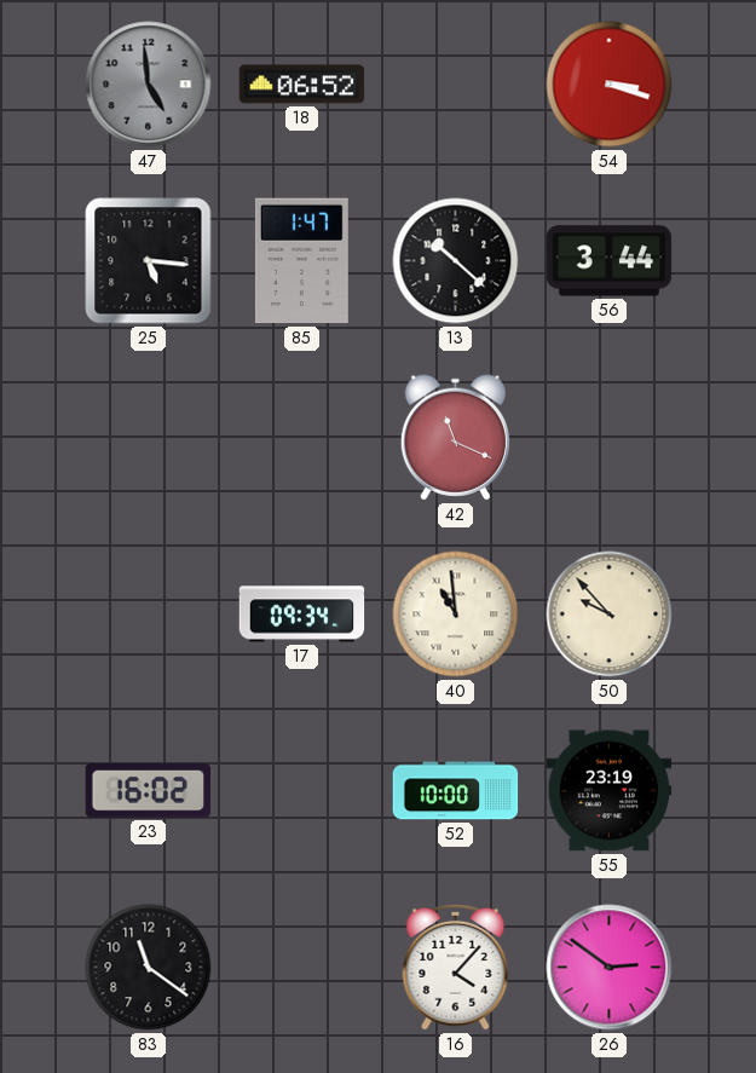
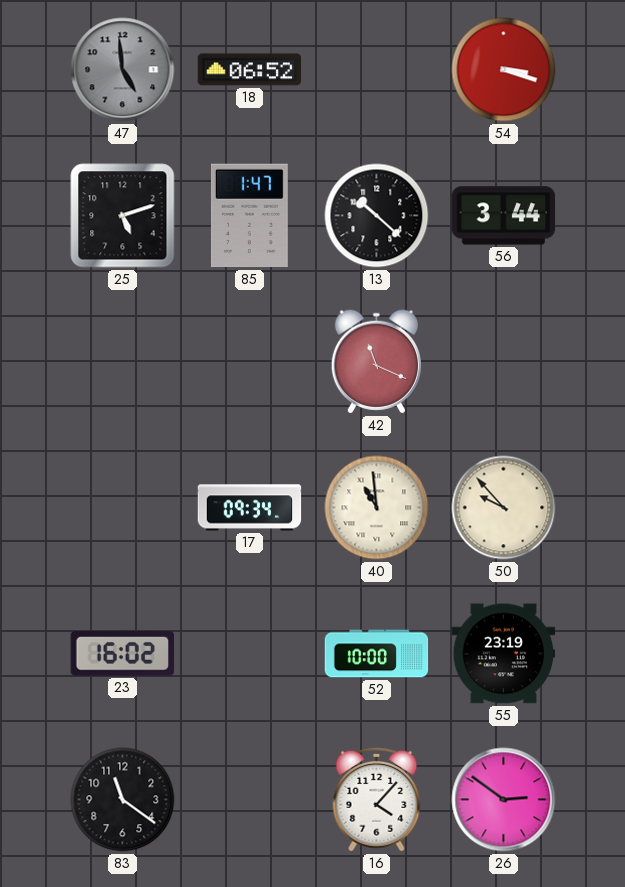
25: 5:16 -> 5:12
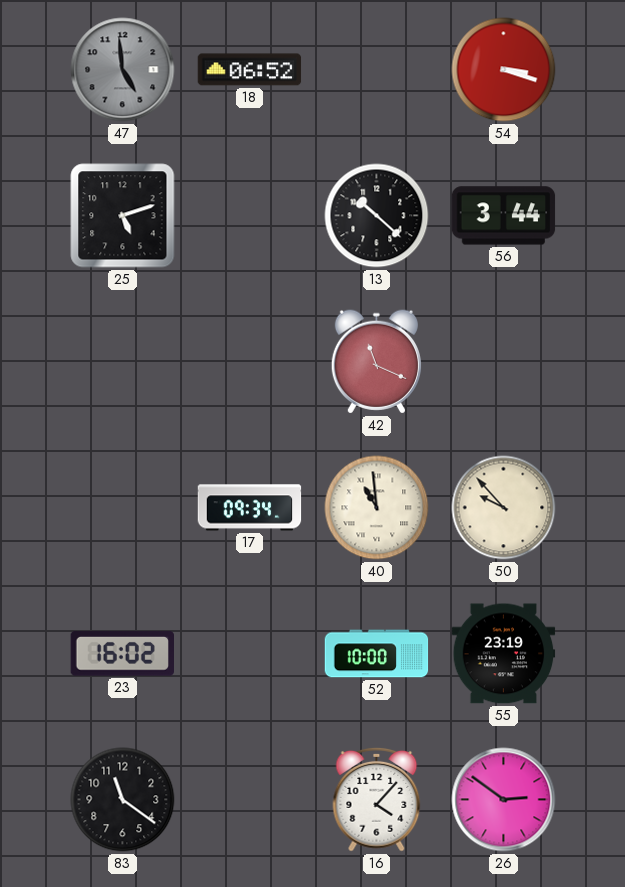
85: 1:47 -> none
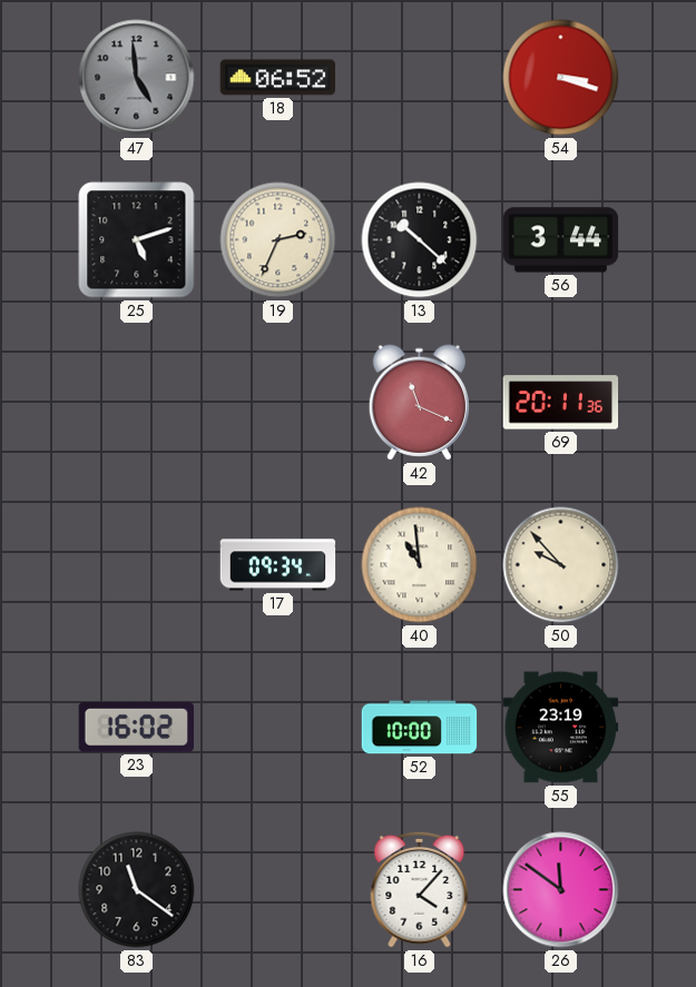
19: none -> 2:34
69: none -> 20:11
26: 2:51 -> 11:51
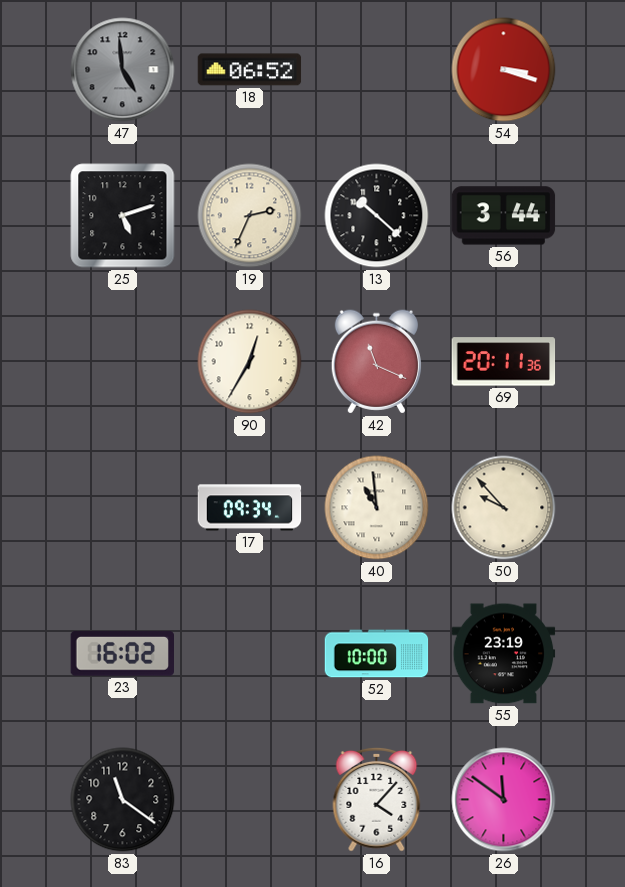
90: none -> 12:35
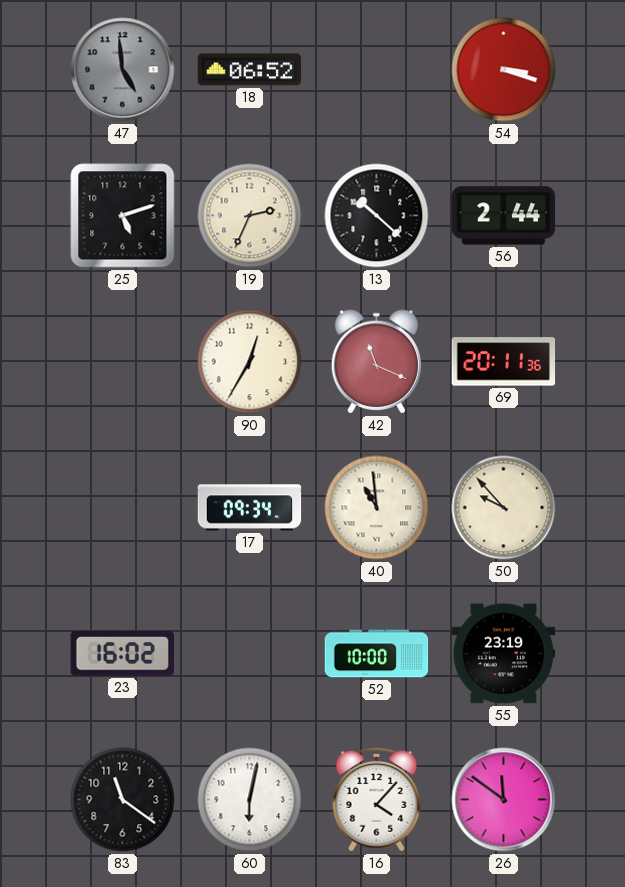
56: 3:44 -> 2:44
60: none -> 6:02
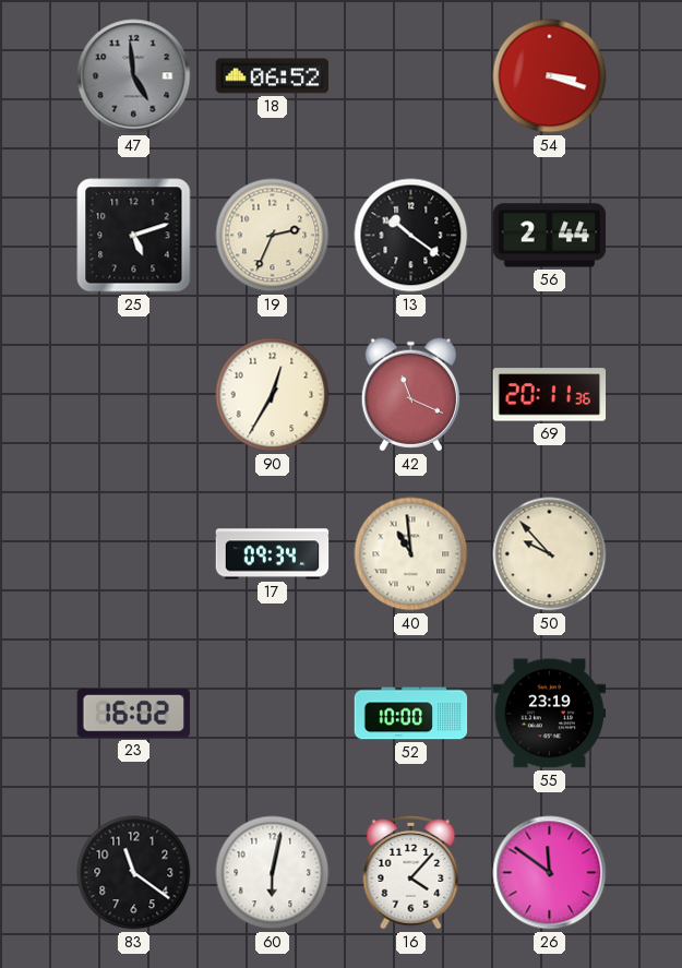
13: 10:22 -> 10:21
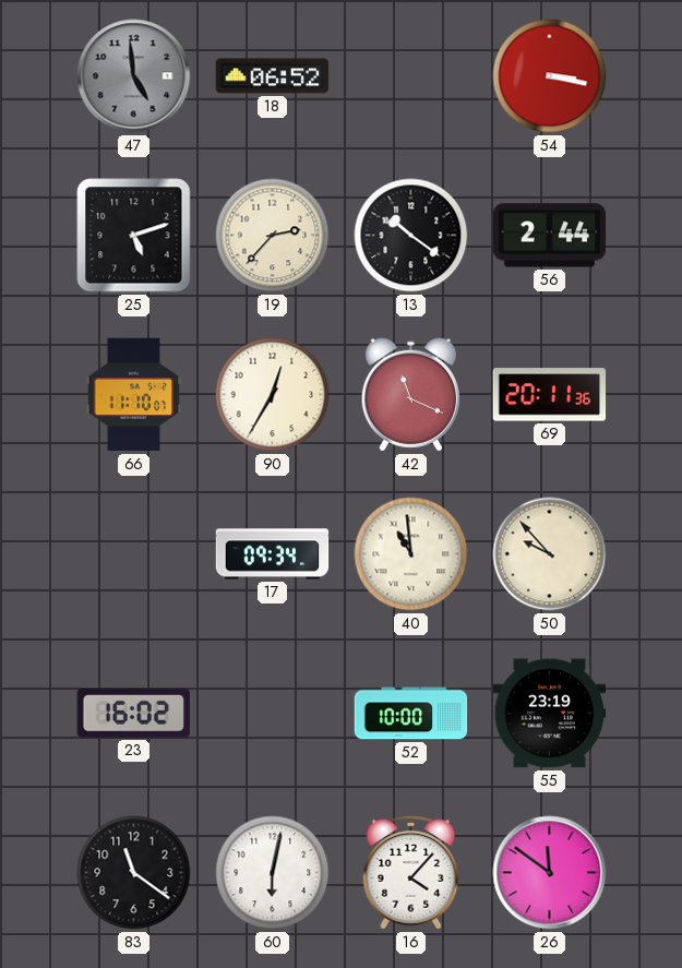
54: 3:18 -> 3:17
19: 2:34 -> 2:37
66: none -> 11:10
